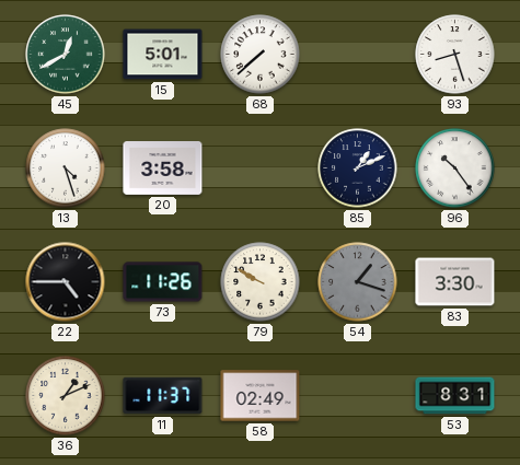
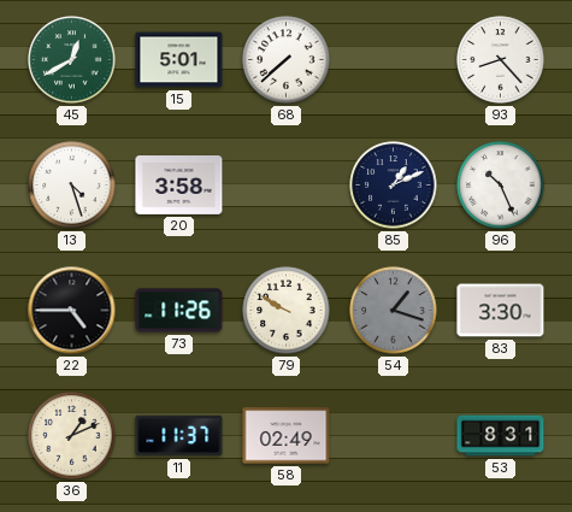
93: 8:27 -> 8:23
96: 10:24 -> 10:26
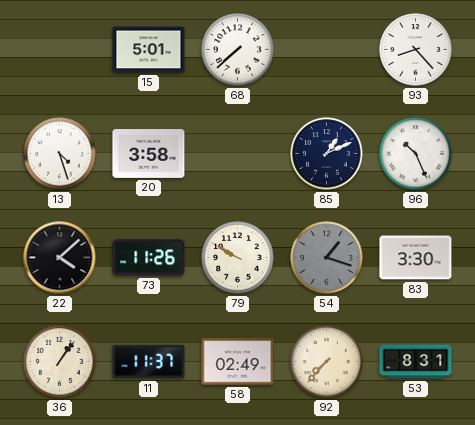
45: 12:40 -> none
22: 4:45 -> 4:08
36: 1:11 -> 1:06
92: none -> 7:37
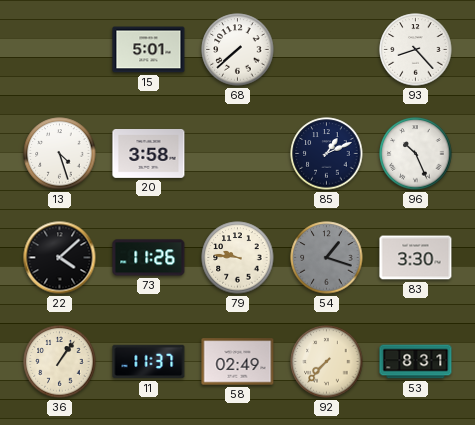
79: 9:50 -> 9:46
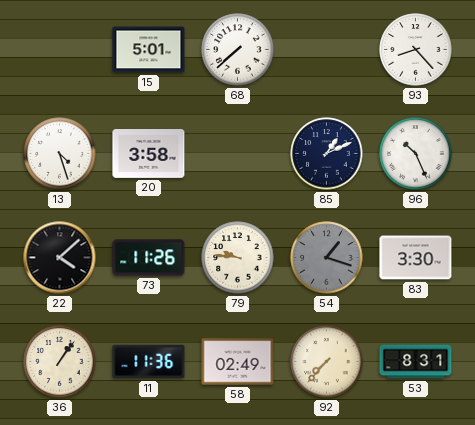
11: 11:37 -> 11:36
